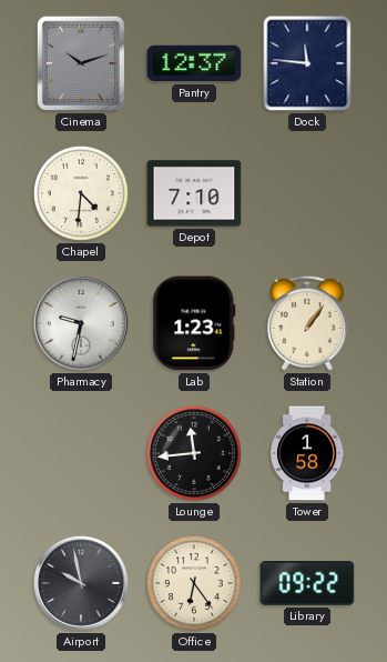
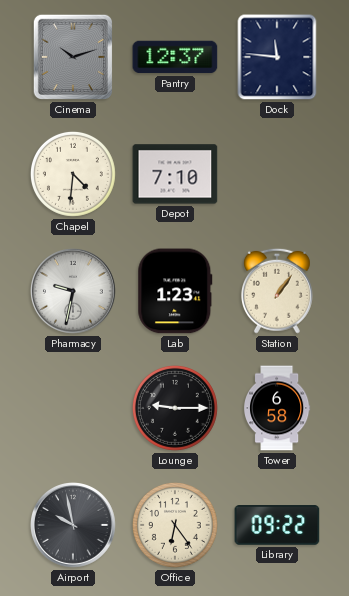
Lounge: 11:44 -> 9:15
Tower: 1:58 -> 6:58
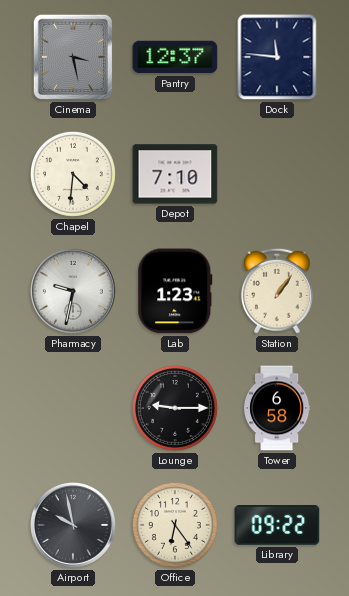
Cinema: 10:12 -> 3:28
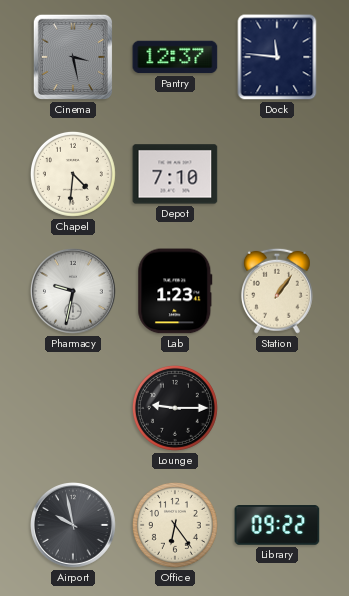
Tower: 6:58 -> none
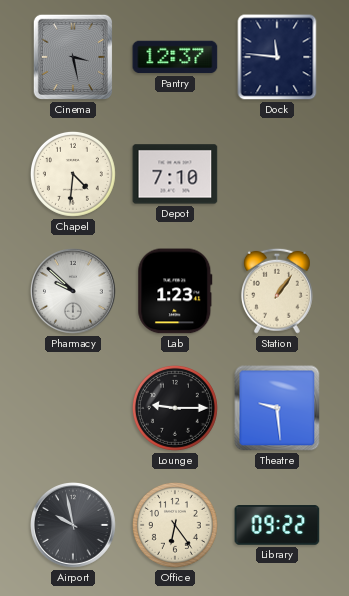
Pharmacy: 9:32 -> 9:52
Theatre: none -> 9:29
